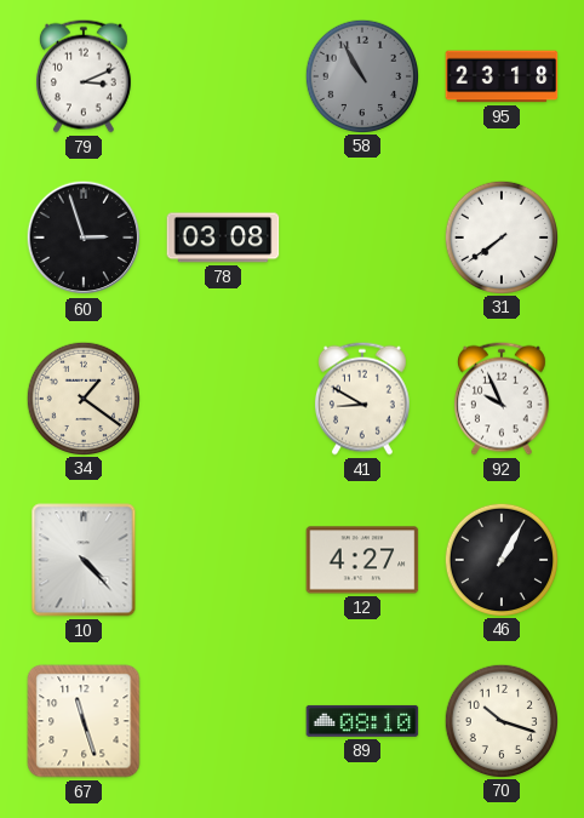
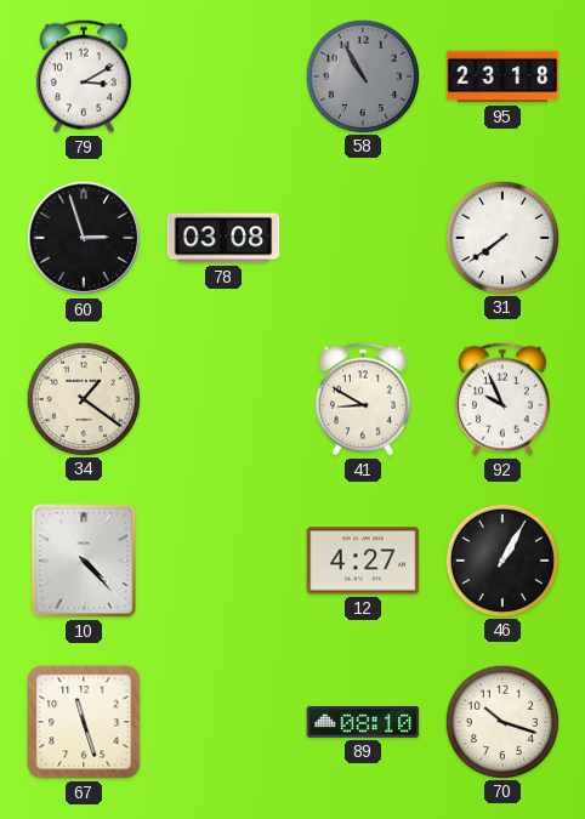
79: 3:11 -> 3:10
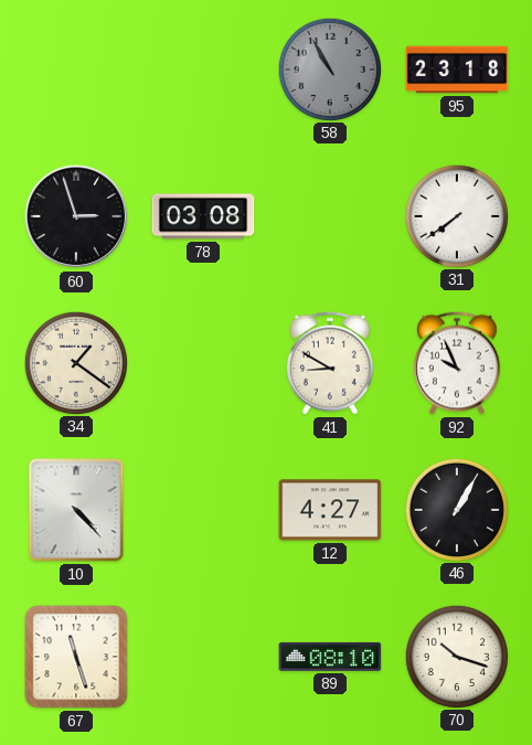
79: 3:10 -> none
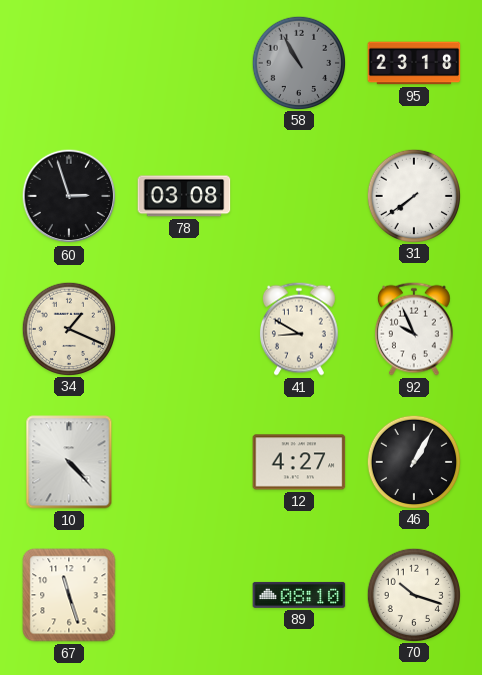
34: 1:21 -> 1:19
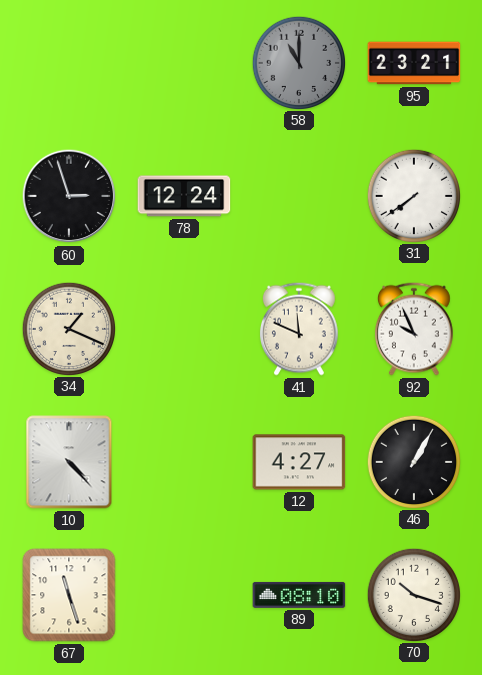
58: 10:55 -> 11:00
95: 23:18 -> 23:21
78: 03:08 -> 12:24
41: 8:50 -> 11:49
